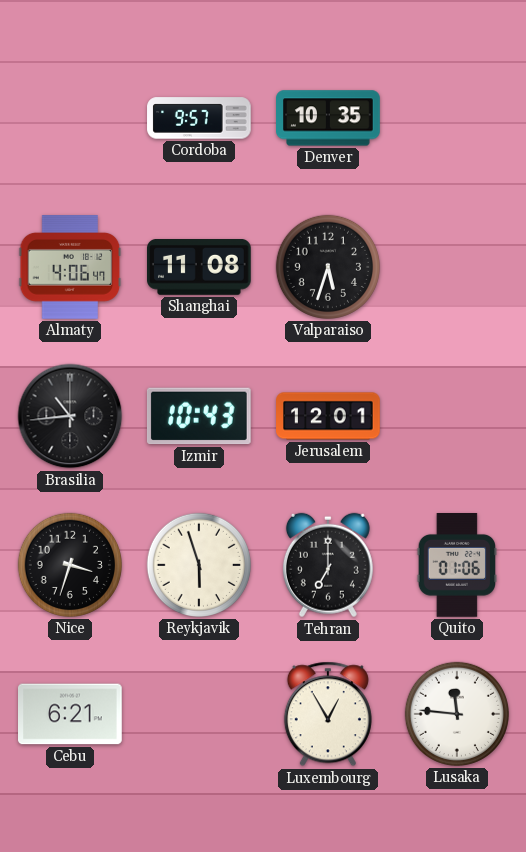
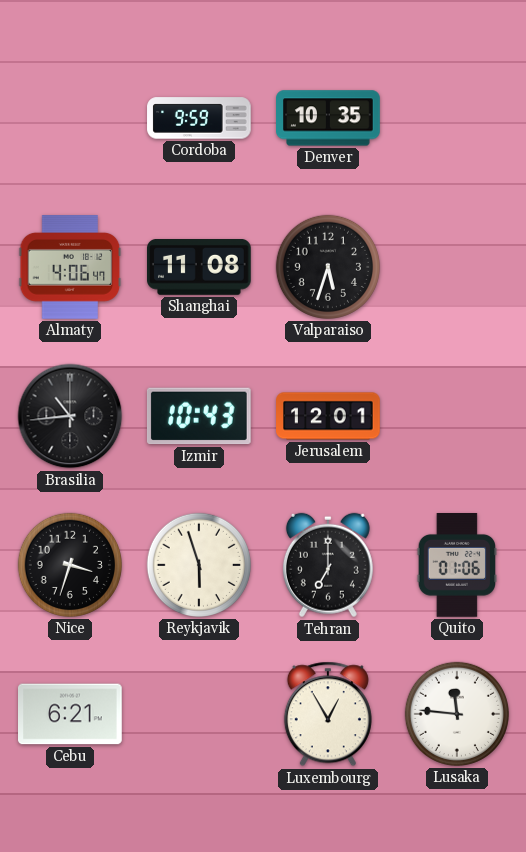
Cordoba: 9:57 -> 9:59
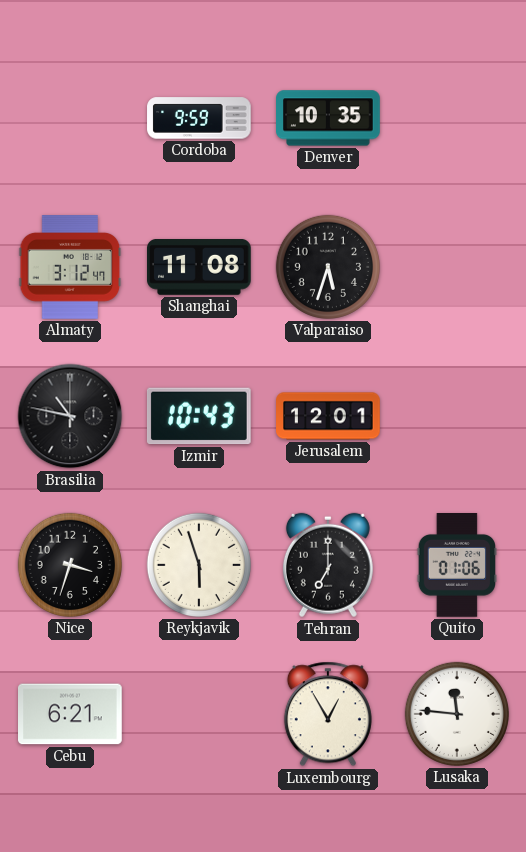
Almaty: 4:06 -> 3:12
Brasilia: 10:44 -> 10:47
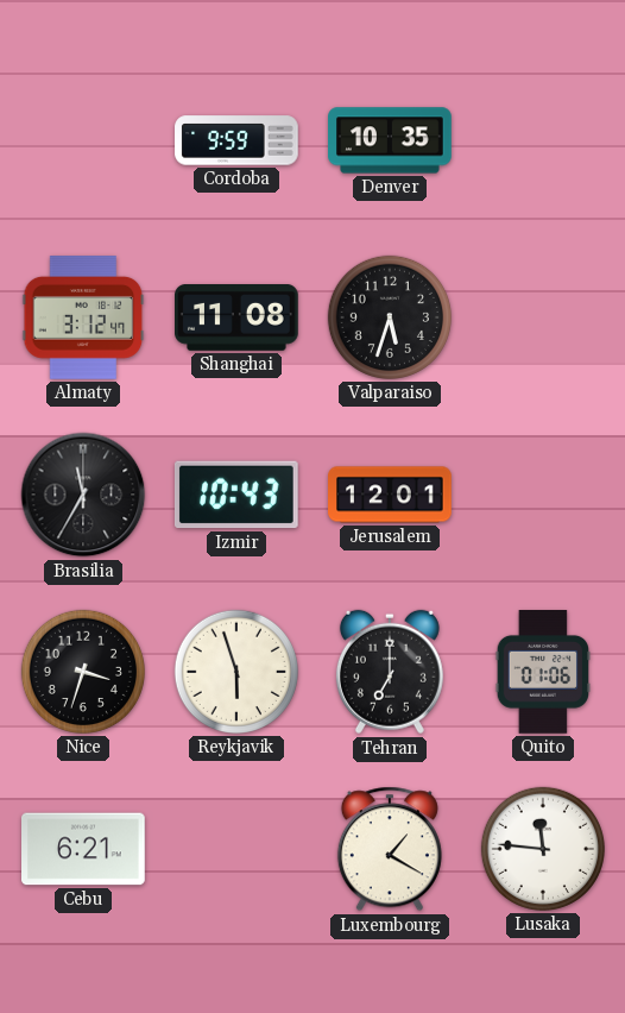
Brasilia: 10:47 -> 11:35
Luxembourg: 12:55 -> 1:20
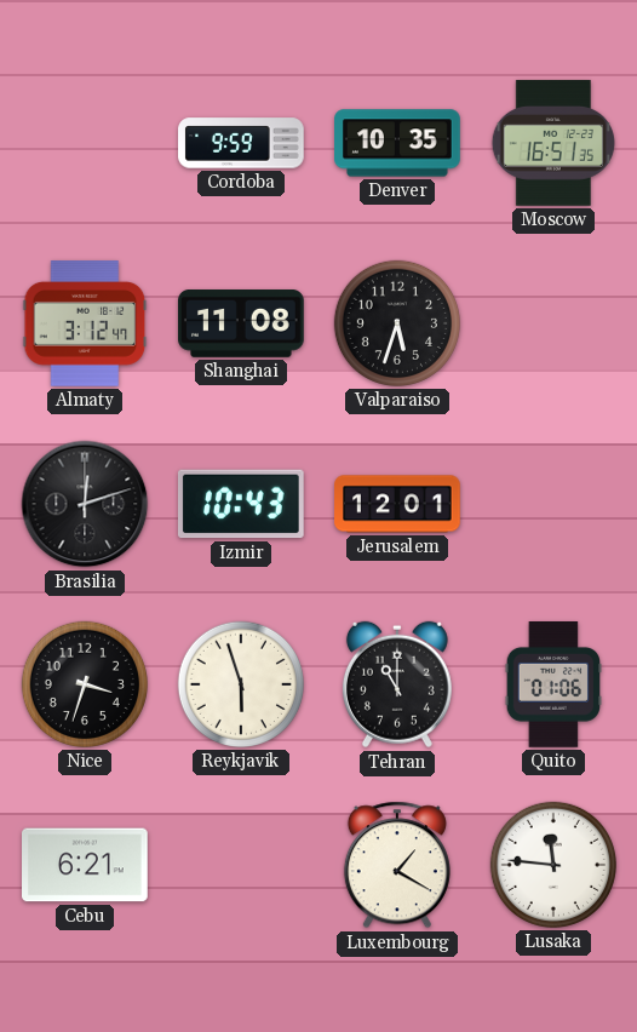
Moscow: none -> 16:51
Brasilia: 11:35 -> 12:12
Tehran: 7:00 -> 11:00
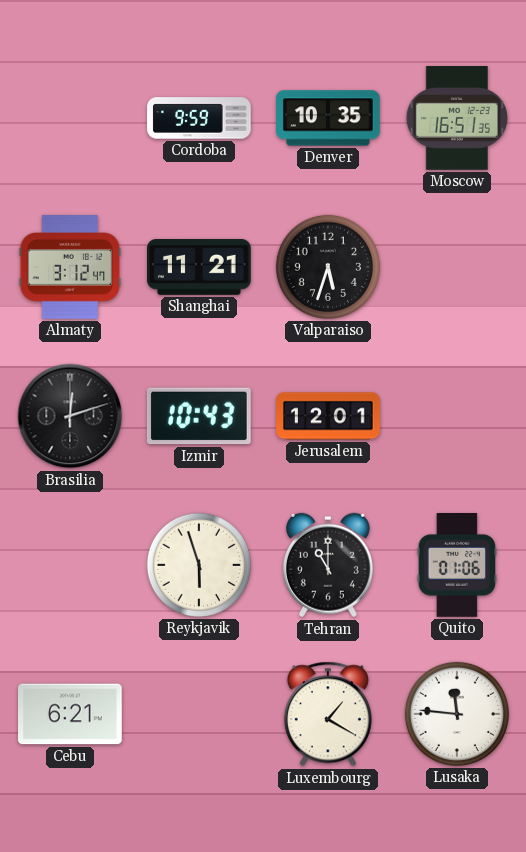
Shanghai: 11:08 -> 11:21
Nice: 3:33 -> none
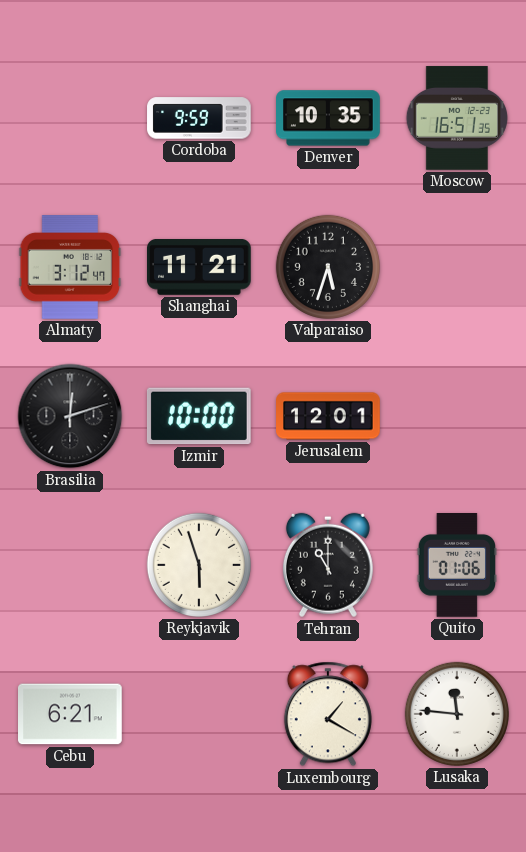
Izmir: 10:43 -> 10:00
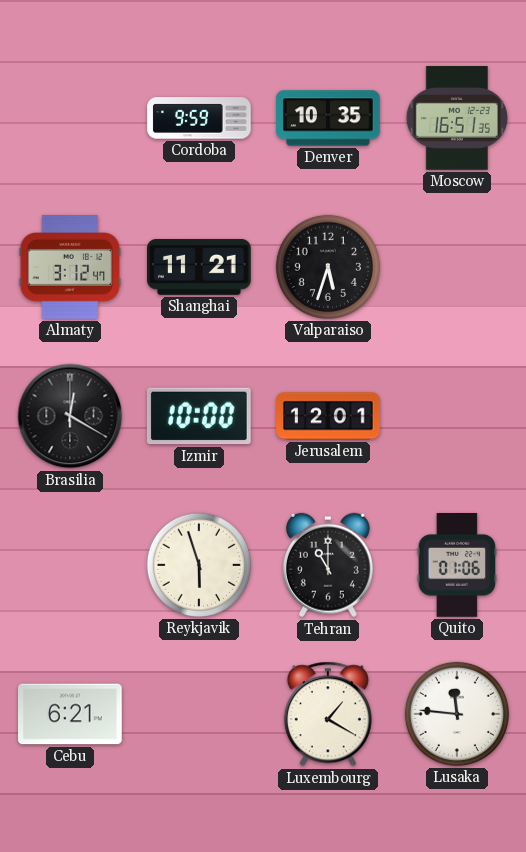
Brasilia: 12:12 -> 12:20
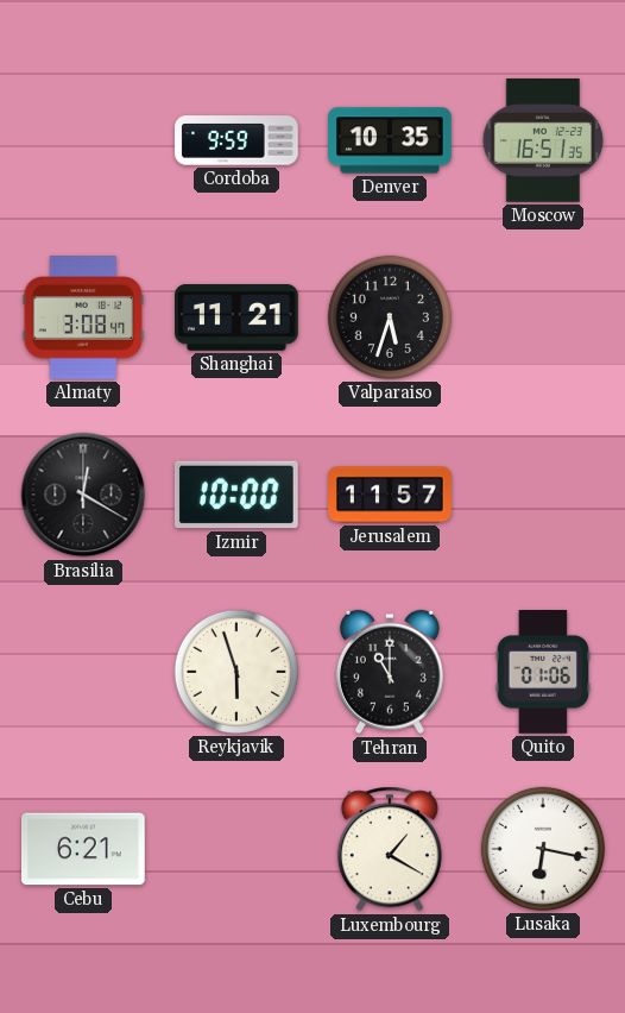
Almaty: 3:12 -> 3:08
Jerusalem: 12:01 -> 11:57
Lusaka: 11:46 -> 6:17
